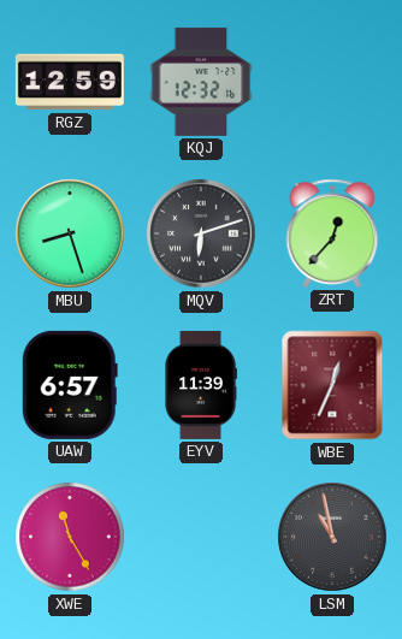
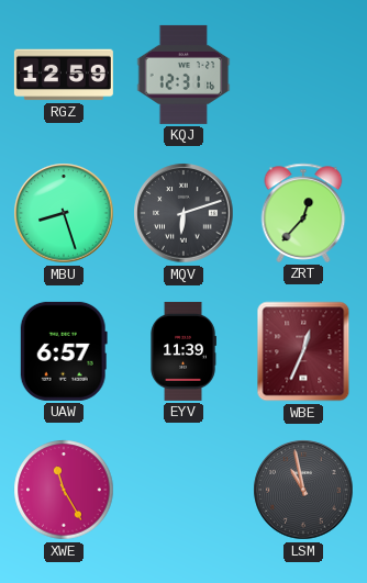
KQJ: 12:32 -> 12:31
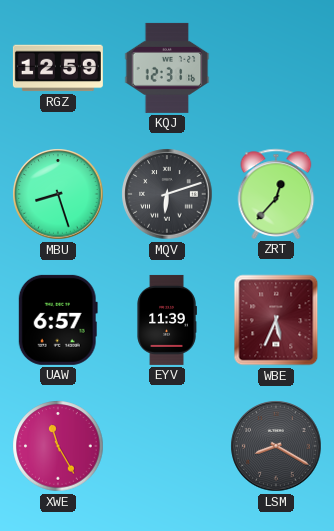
WBE: 12:34 -> 5:34
LSM: 10:58 -> 8:20
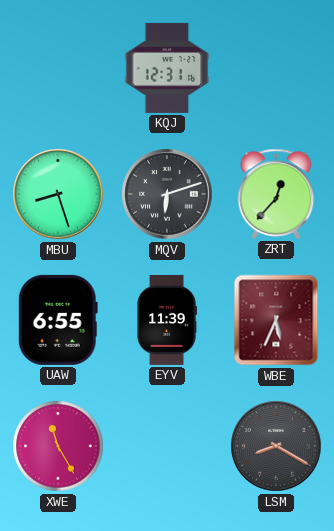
RGZ: 12:59 -> none
UAW: 6:57 -> 6:55
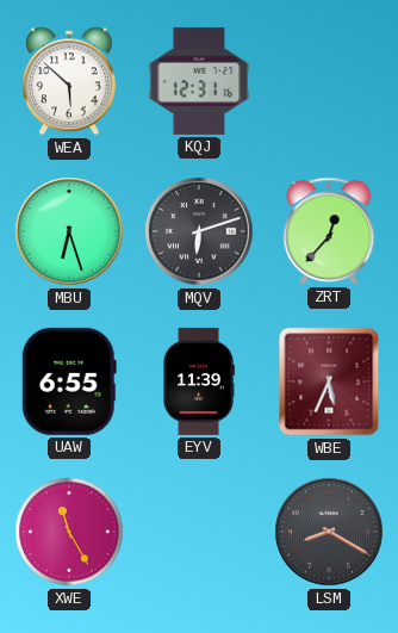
WEA: none -> 5:52
MBU: 8:27 -> 6:27
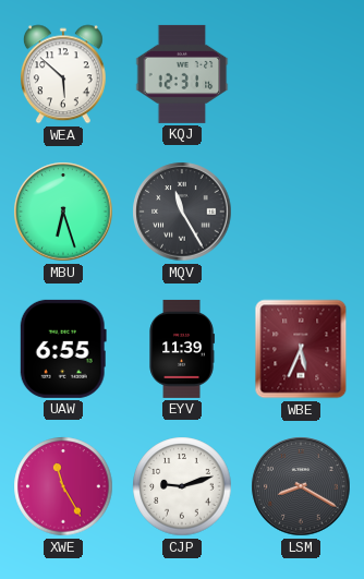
MQV: 6:12 -> 11:25
ZRT: 12:37 -> none
CJP: none -> 9:12
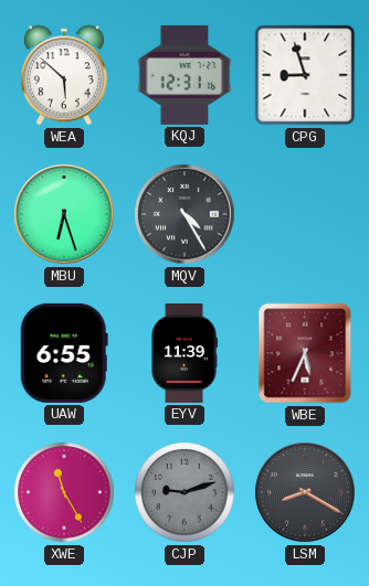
CPG: none -> 8:57
MQV: 11:25 -> 4:25
CJP dial: white -> grey
